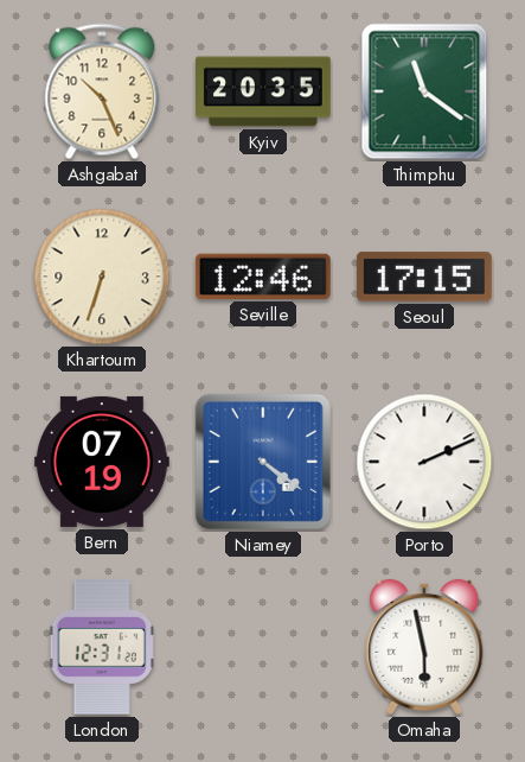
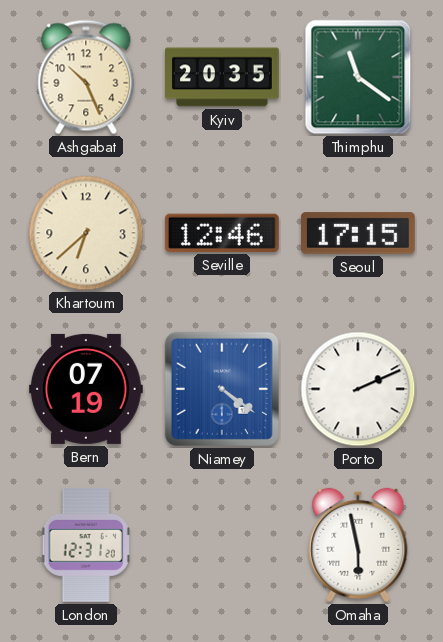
Khartoum: 6:33 -> 6:38
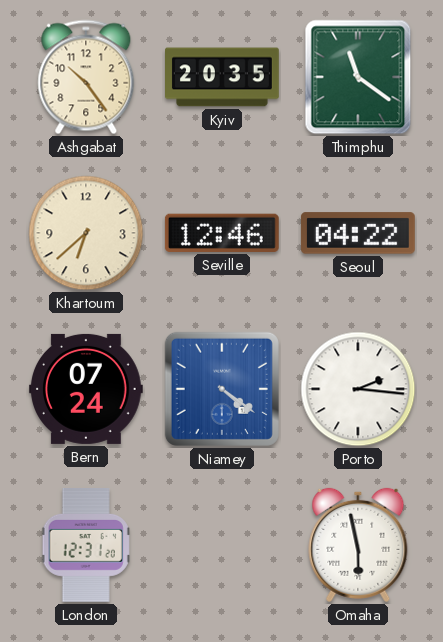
Ashgabat: 10:26 -> 10:24
Seoul: 17:15 -> 04:22
Bern: 07:19 -> 07:24
Porto: 2:11 -> 2:16
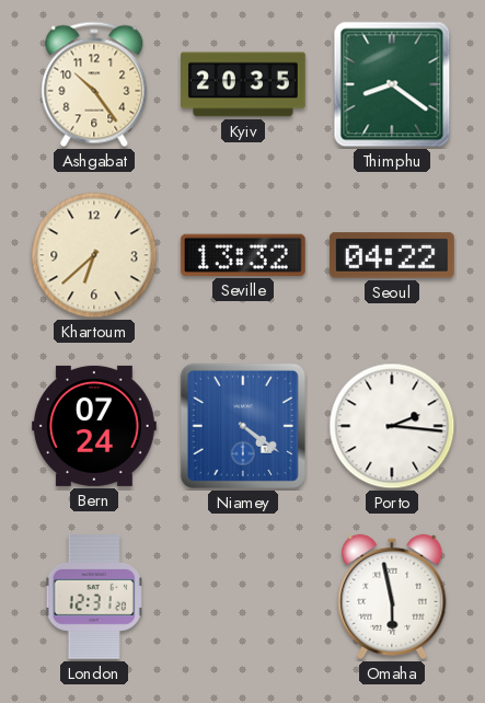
Thimphu: 11:21 -> 8:21
Seville: 12:46 -> 13:32
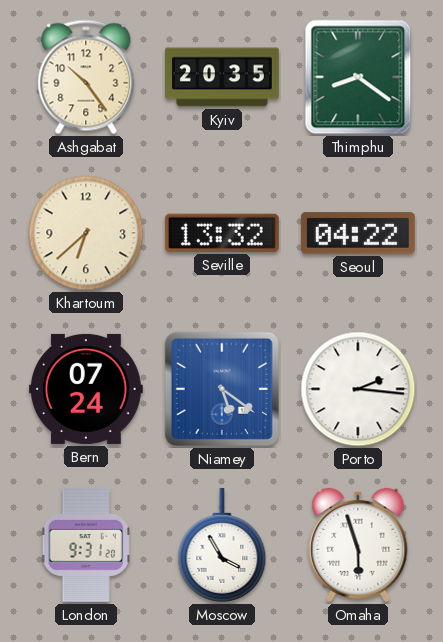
Niamey: 4:21 -> 5:21
London: 12:31 -> 9:31
Moscow: none -> 3:55
Omaha: 5:58 -> 5:57
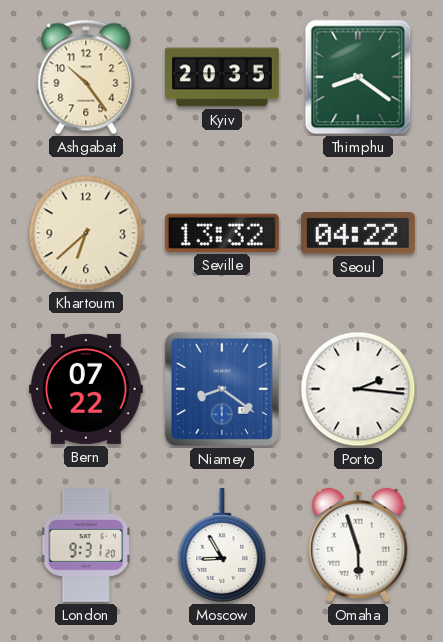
Bern: 07:24 -> 07:22
Niamey: 5:21 -> 8:21
Moscow: 3:55 -> 8:55
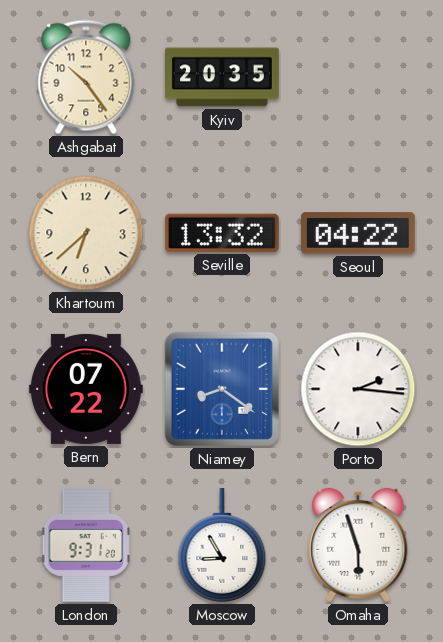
Thimphu: 8:21 -> none
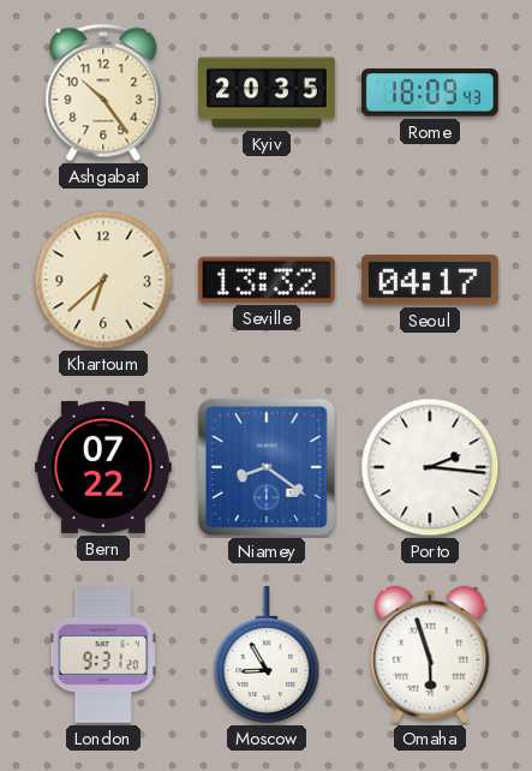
Rome: none -> 18:09
Seoul: 04:22 -> 04:17
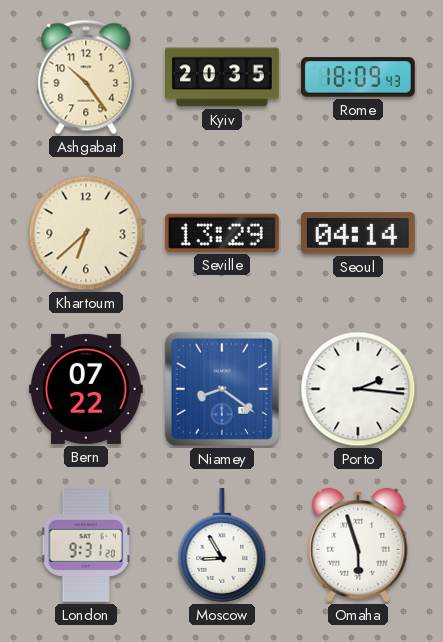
Seville: 13:32 -> 13:29
Seoul: 04:17 -> 04:14
